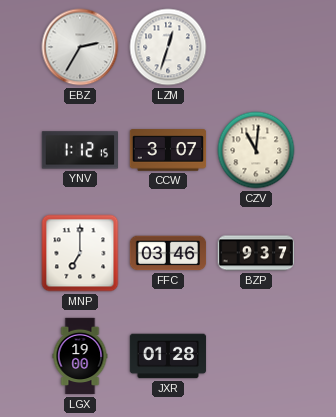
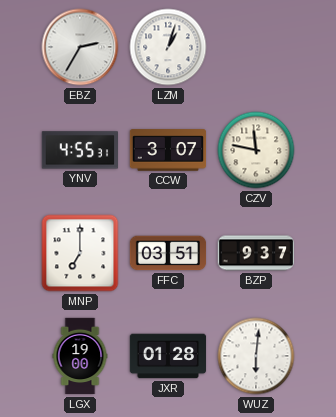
LZM: 12:33 -> 1:03
YNV: 1:12 -> 4:55
CZV: 11:01 -> 11:47
FFC: 03:46 -> 03:51
WUZ: none -> 6:01
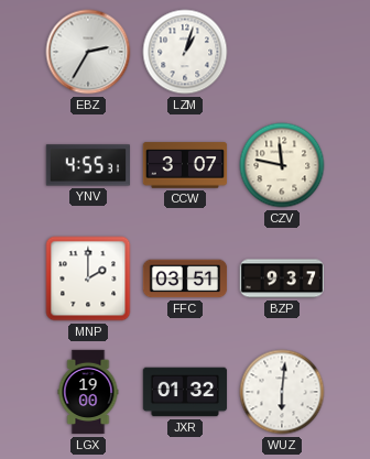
MNP: 7:00 -> 2:00
JXR: 01:28 -> 01:32
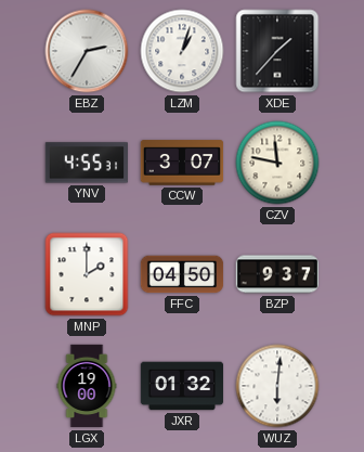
XDE: none -> 1:37
FFC: 03:51 -> 04:50
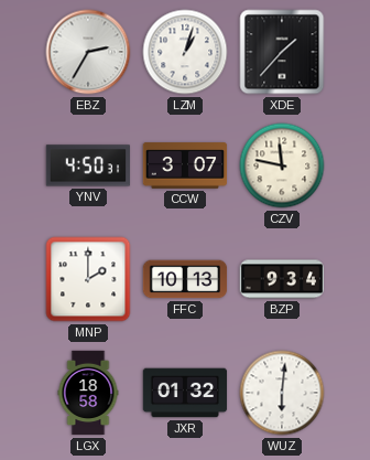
YNV: 4:55 -> 4:50
FFC: 04:50 -> 10:13
BZP: 9:37 -> 9:34
LGX: 19:00 -> 18:58
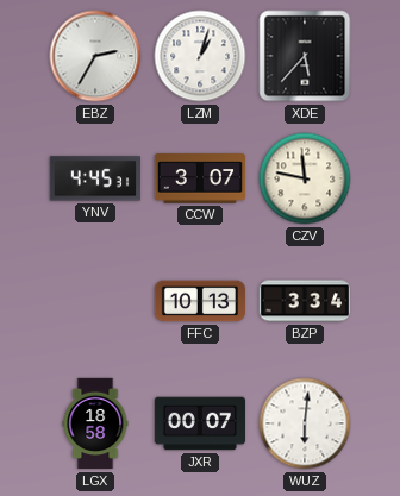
XDE: 1:37 -> 5:37
YNV: 4:50 -> 4:45
MNP: 2:00 -> none
BZP: 9:34 -> 3:34
JXR: 01:32 -> 00:07
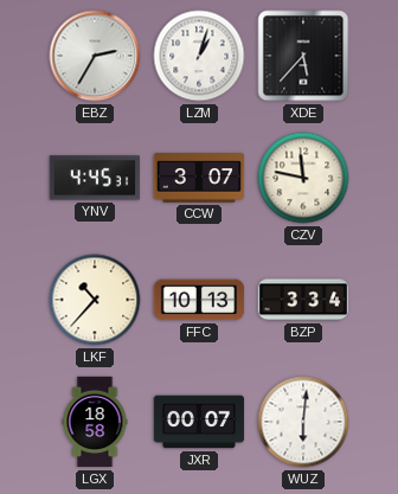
LKF: none -> 10:37
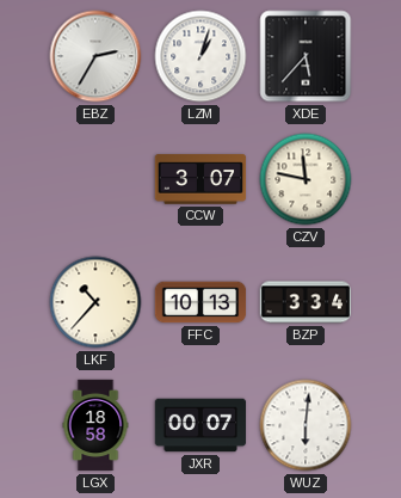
YNV: 4:45 -> none
